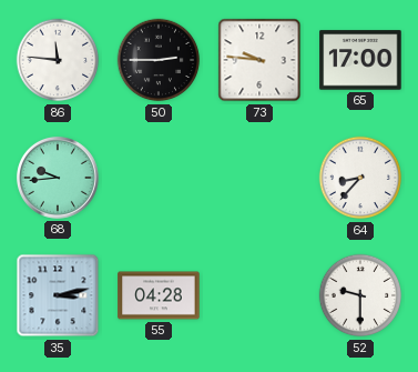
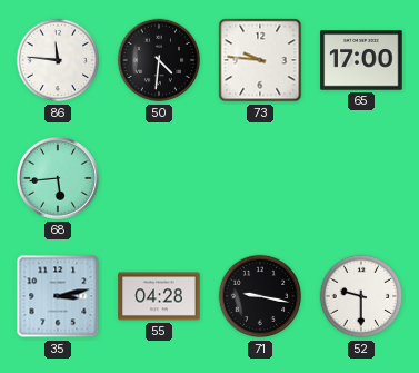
50: 2:45 -> 4:31
68: 9:44 -> 5:44
64: 8:37 -> none
71: none -> 9:17
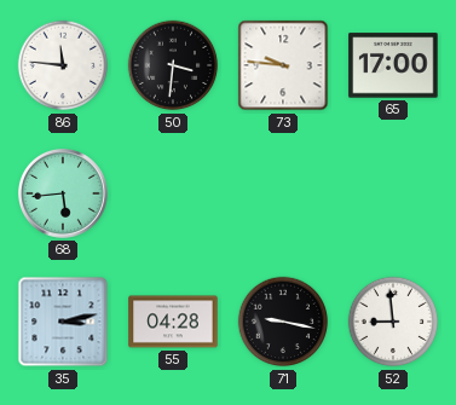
50: 4:31 -> 3:31
52: 9:30 -> 8:59
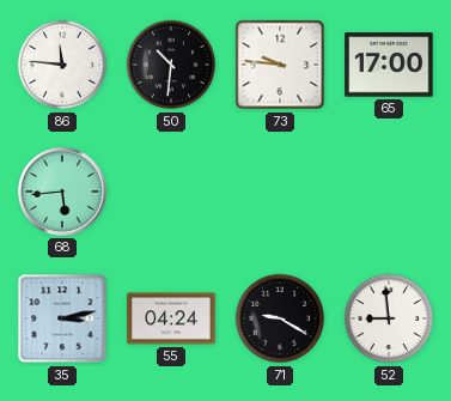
50: 3:31 -> 10:31
55: 04:28 -> 04:24
71: 9:17 -> 9:20
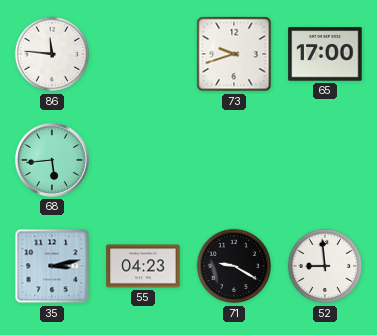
50: 10:31 -> none
73: 9:46 -> 9:42
55: 04:24 -> 04:23
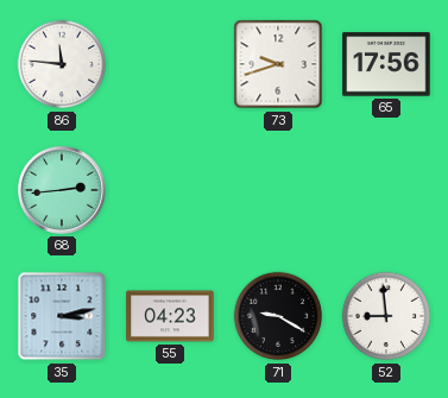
65: 17:00 -> 17:56
68: 5:44 -> 2:44
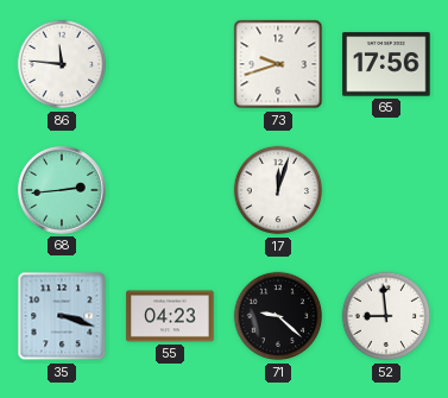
17: none -> 12:03
35: 3:13 -> 3:18
71: 9:20 -> 9:22
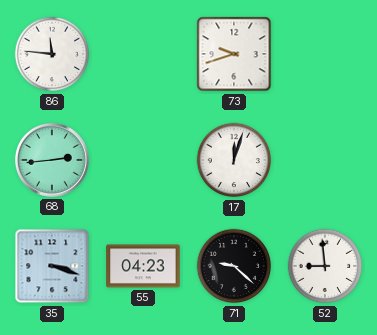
65: 17:56 -> none
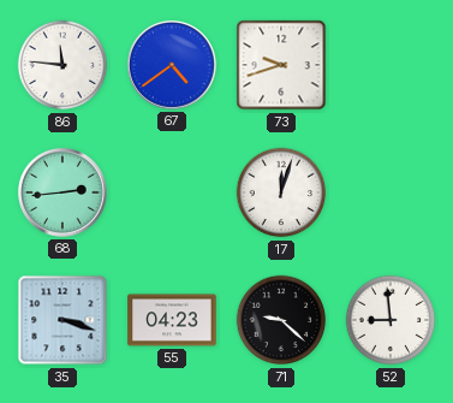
67: none -> 4:39
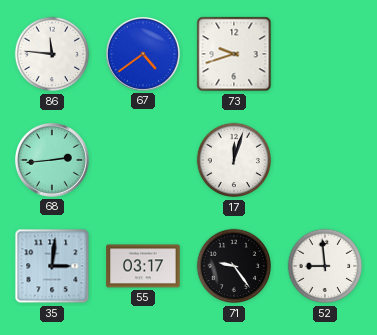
35: 3:18 -> 3:01
55: 04:23 -> 03:17
71: 9:22 -> 9:24
